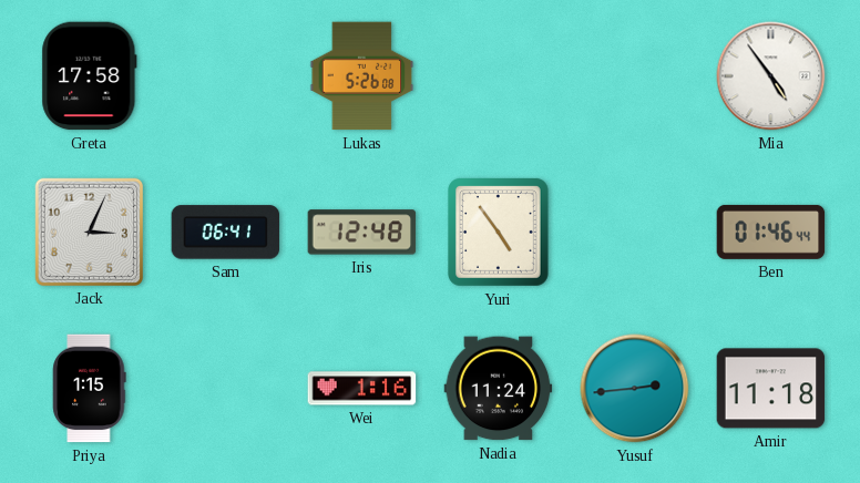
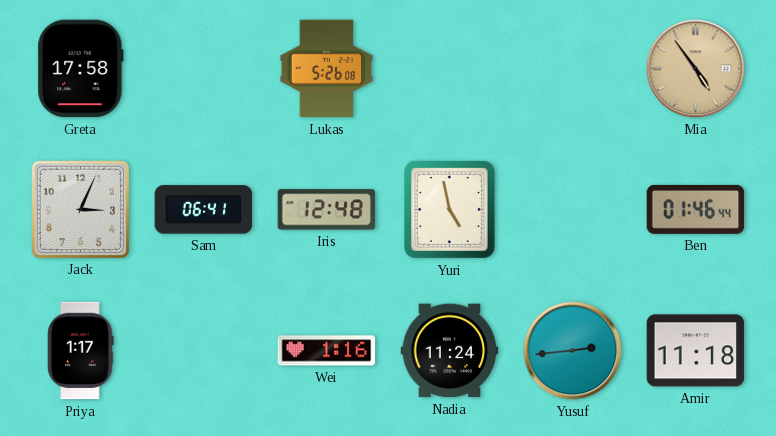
Mia dial: white -> champagne
Yuri: 4:54 -> 4:58
Priya: 1:15 -> 1:17
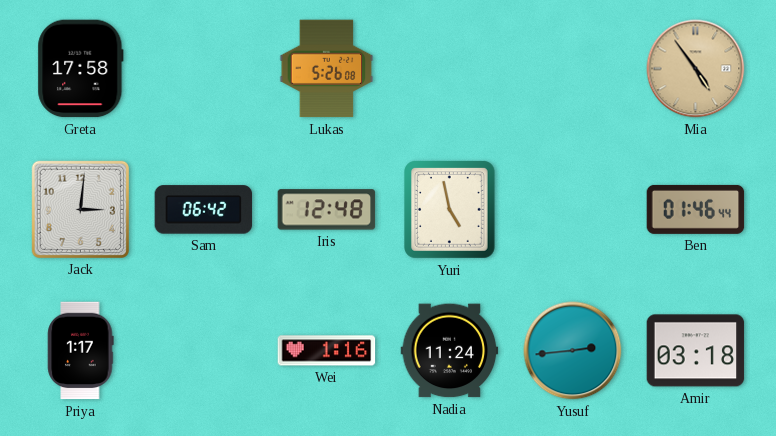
Jack: 3:04 -> 3:01
Sam: 06:41 -> 06:42
Amir: 11:18 -> 03:18
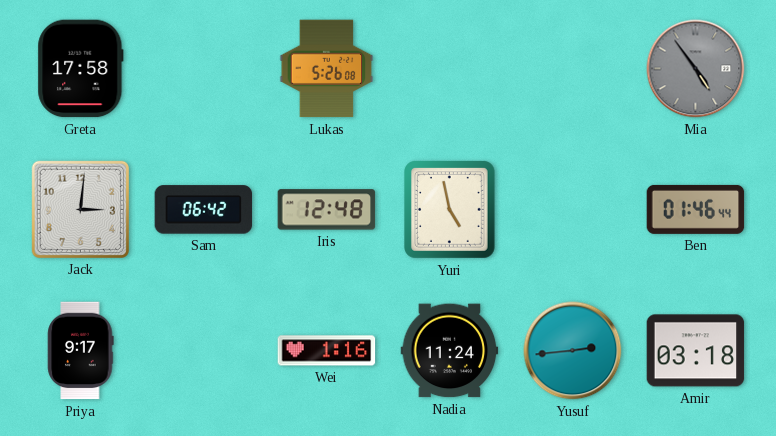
Mia dial: champagne -> grey
Priya: 1:17 -> 9:17
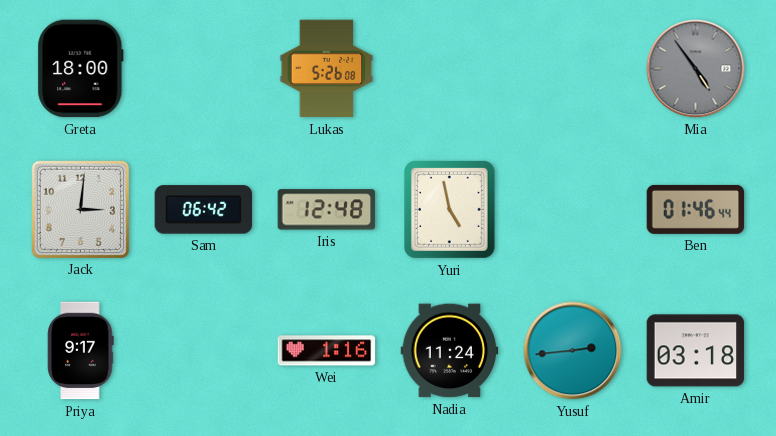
Greta: 17:58 -> 18:00
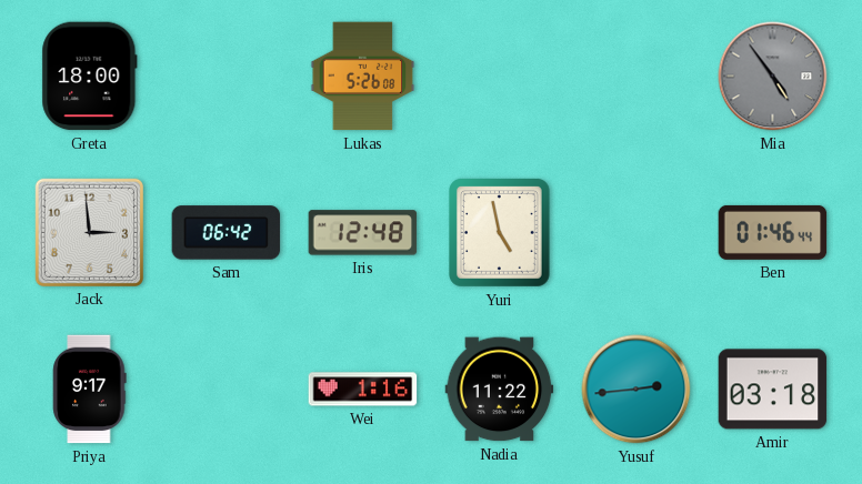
Jack: 3:01 -> 2:59
Nadia: 11:24 -> 11:22
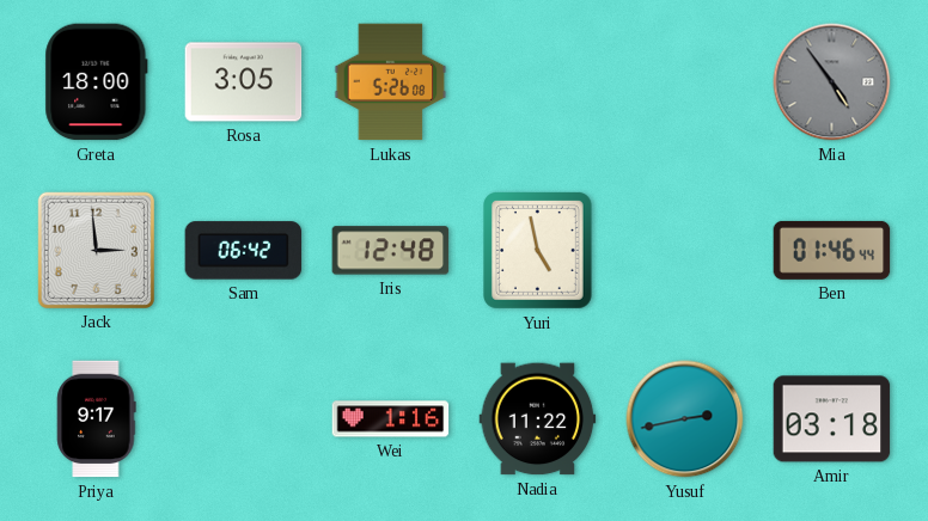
Rosa: none -> 3:05
Yusuf: 2:44 -> 2:43
